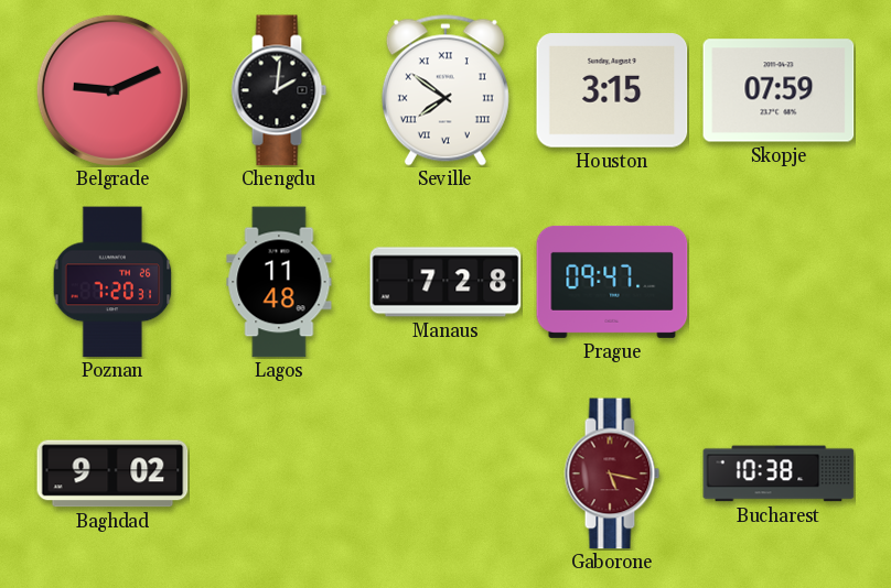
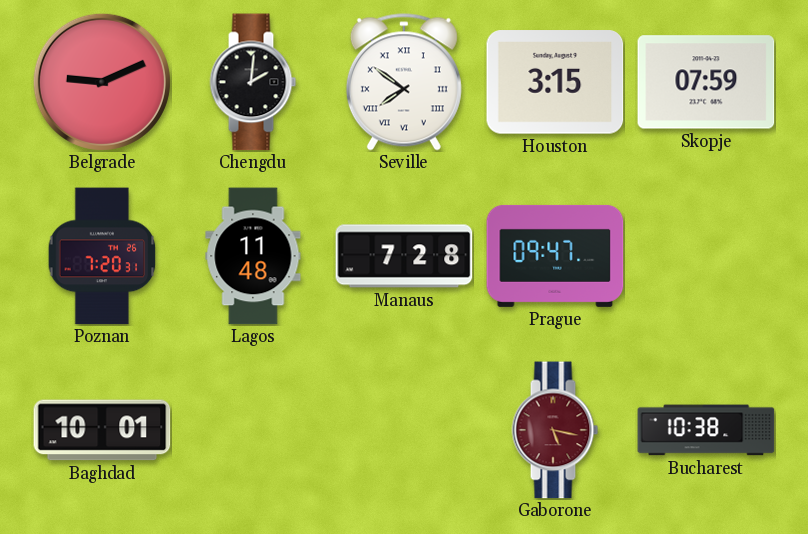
Baghdad: 9:02 -> 10:01
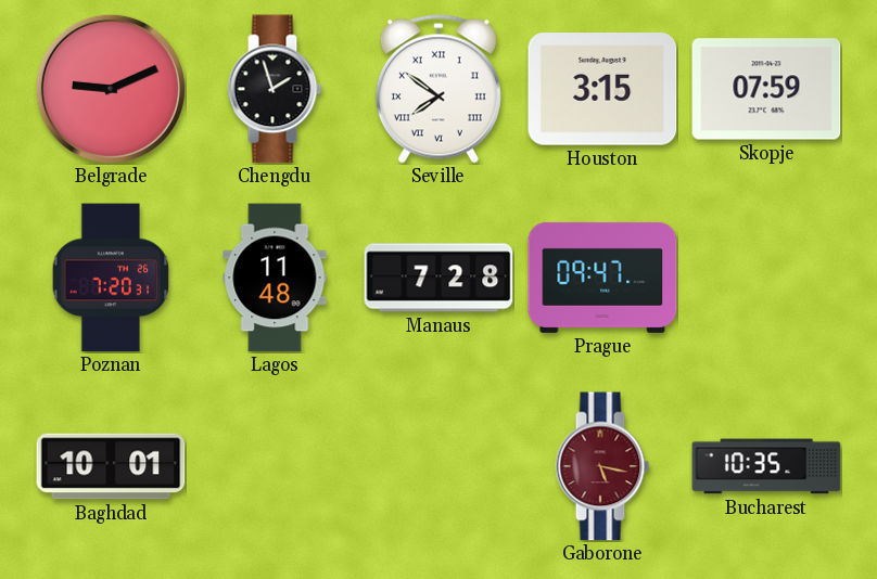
Chengdu: 2:01 -> 1:57
Bucharest: 10:38 -> 10:35
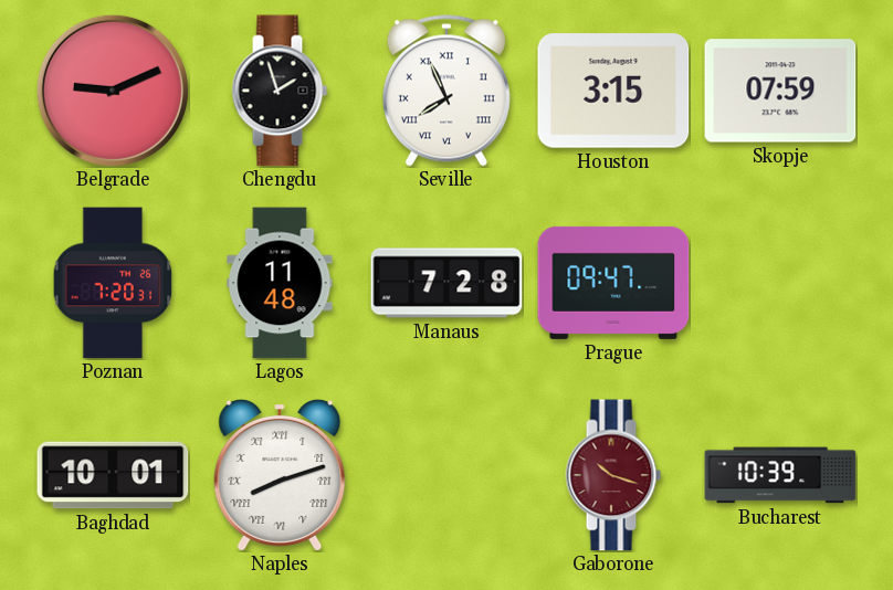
Seville: 7:51 -> 7:56
Naples: none -> 8:12
Gaborone: 5:17 -> 10:18
Bucharest: 10:35 -> 10:39
